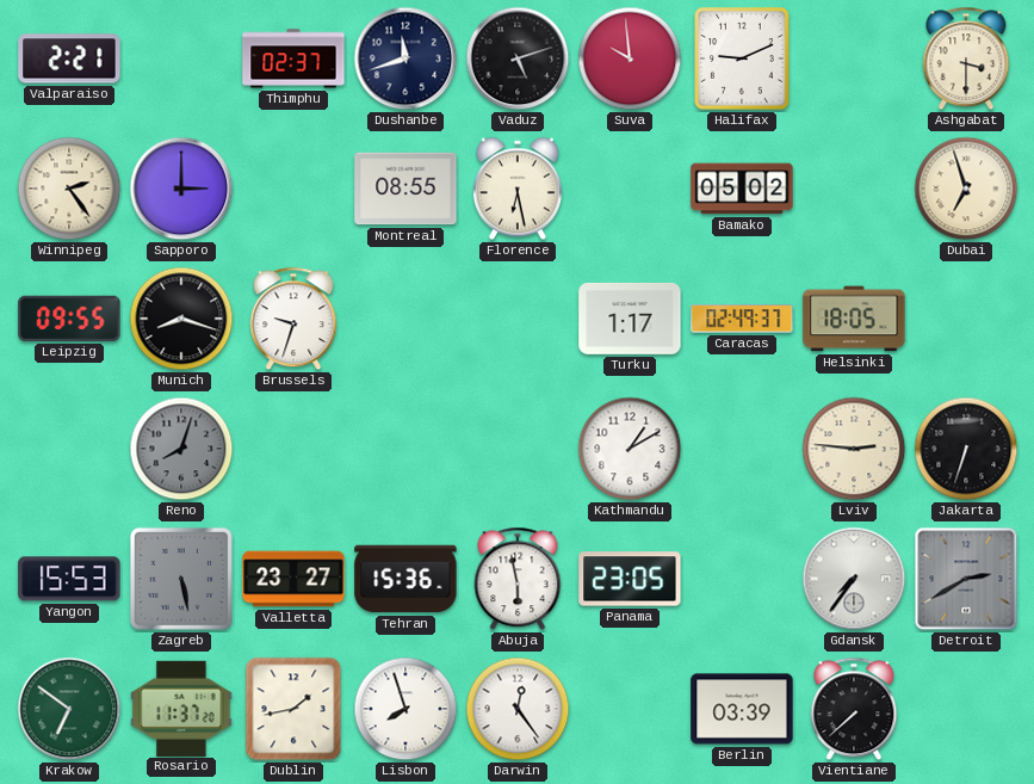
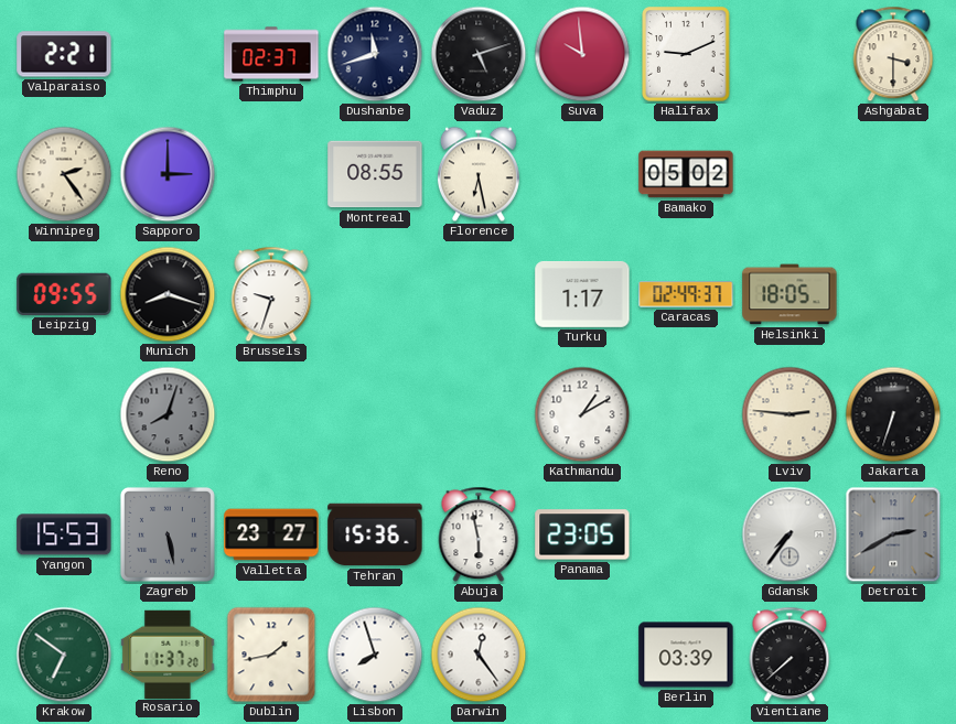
Dubai: 6:57 -> none
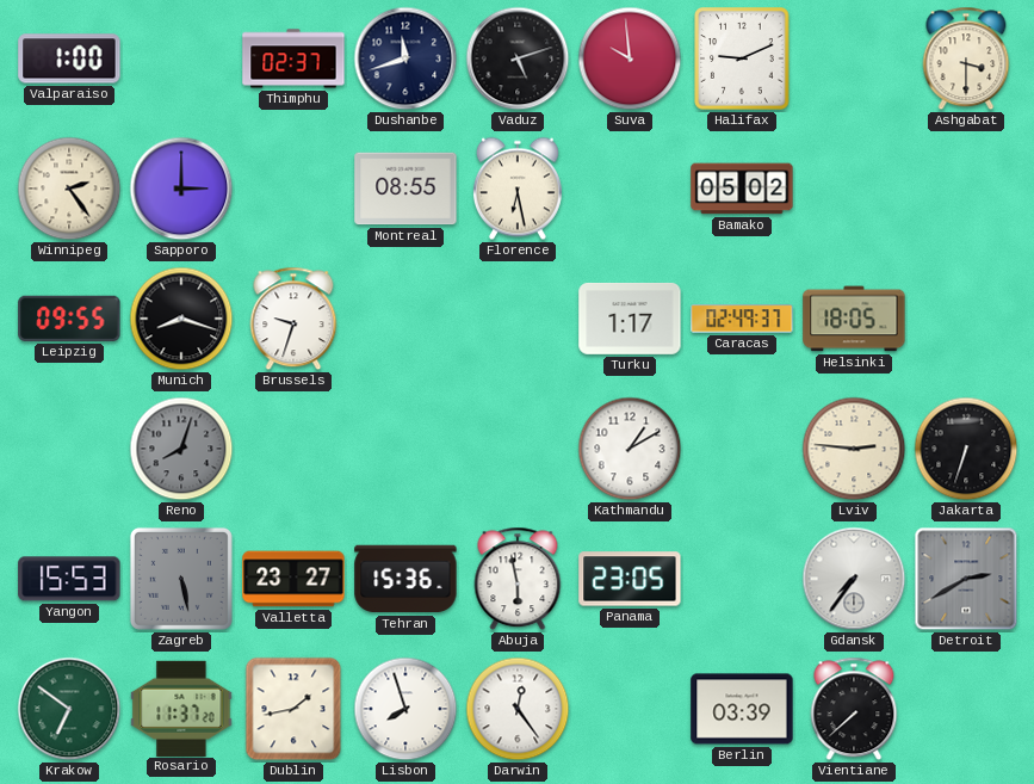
Valparaiso: 2:21 -> 1:00
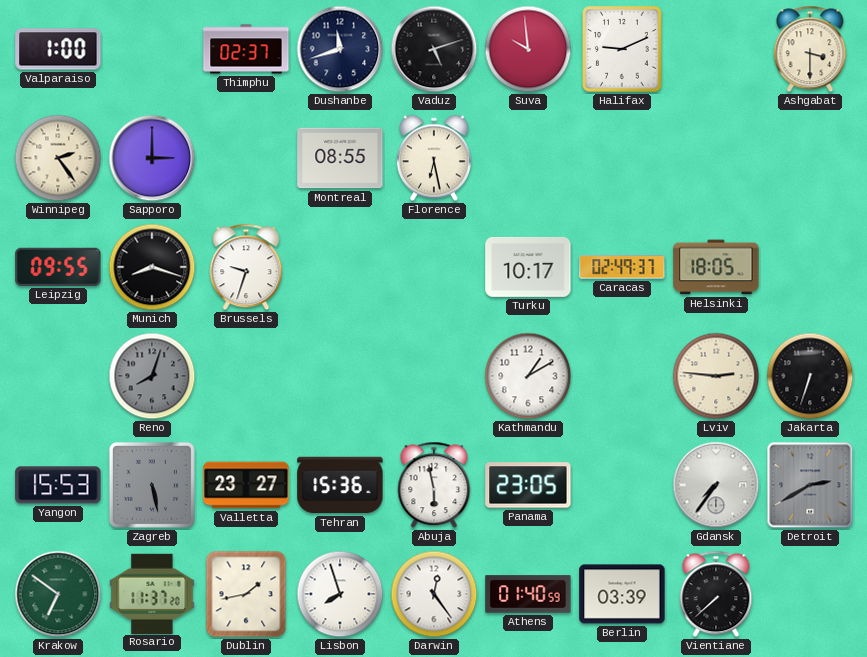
Bamako: 05:02 -> none
Turku: 1:17 -> 10:17
Athens: none -> 01:40
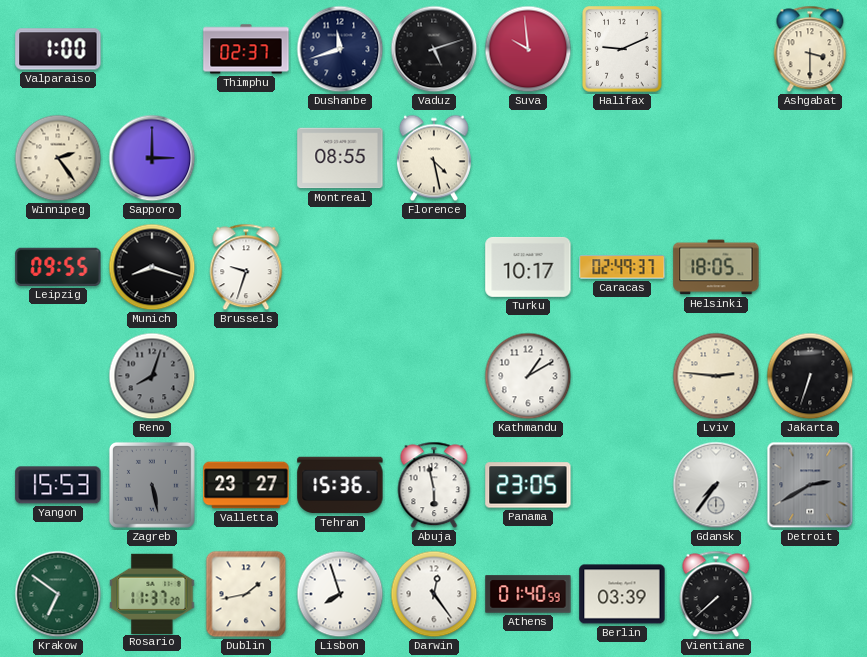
Florence: 6:28 -> 4:28
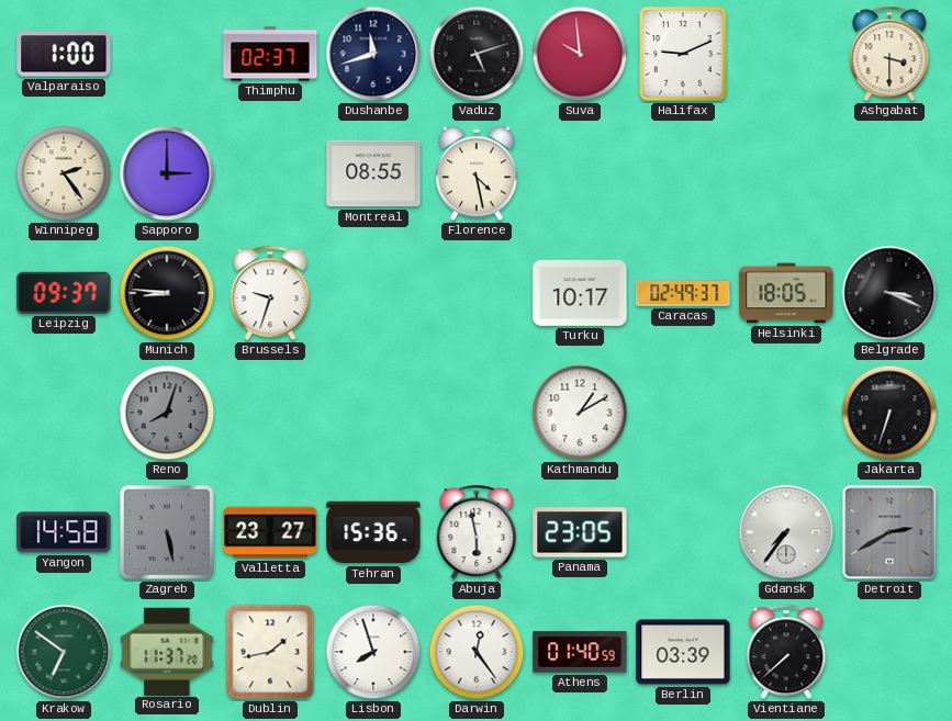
Leipzig: 09:55 -> 09:37
Munich: 8:18 -> 8:46
Belgrade: none -> 3:19
Lviv: 2:46 -> none
Yangon: 15:53 -> 14:58
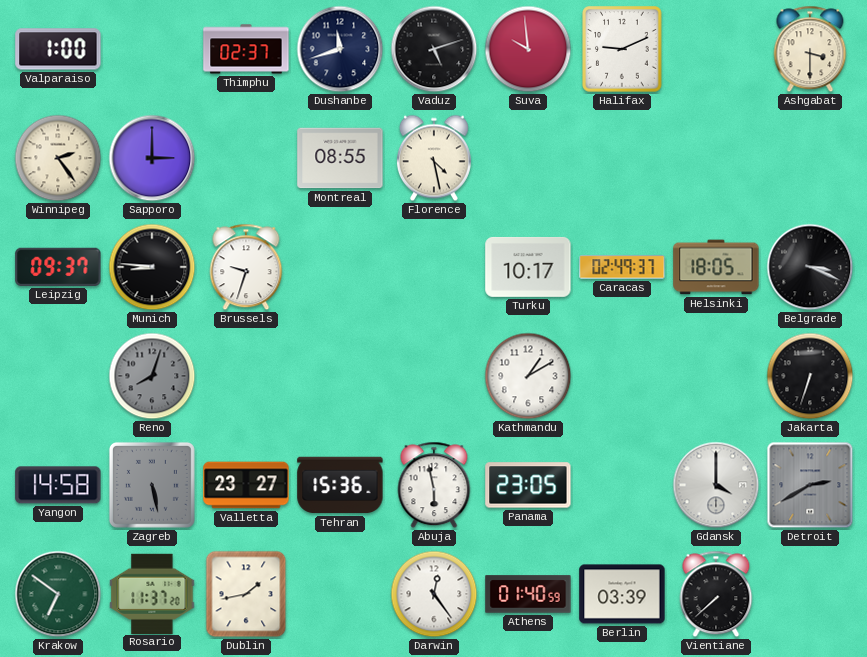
Gdansk: 7:36 -> 4:00
Lisbon: 7:57 -> none
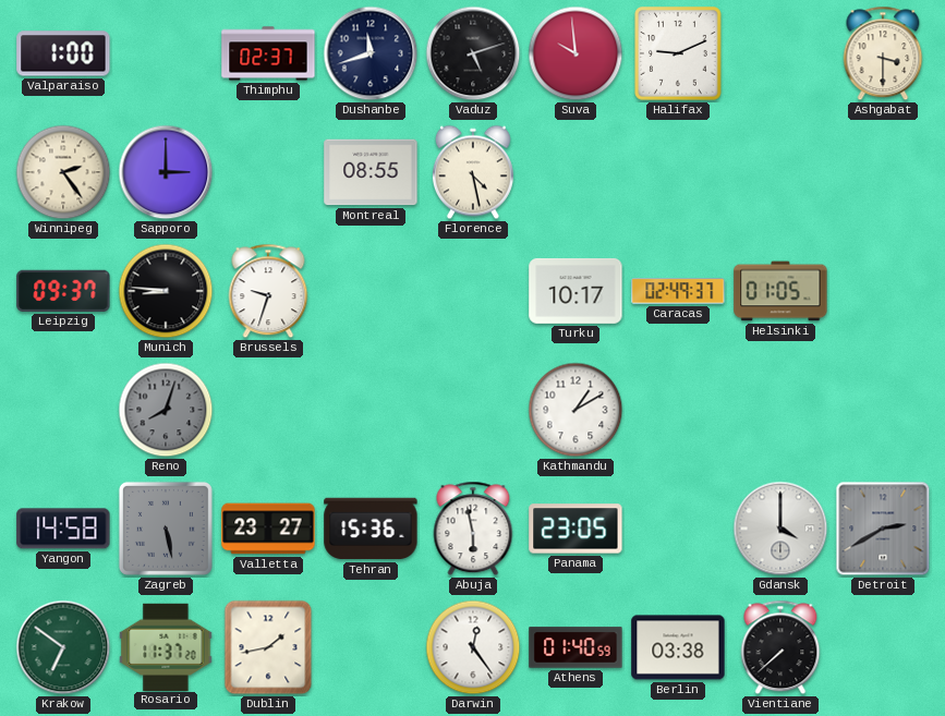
Helsinki: 18:05 -> 01:05
Belgrade: 3:19 -> none
Jakarta: 6:33 -> none
Berlin: 03:39 -> 03:38
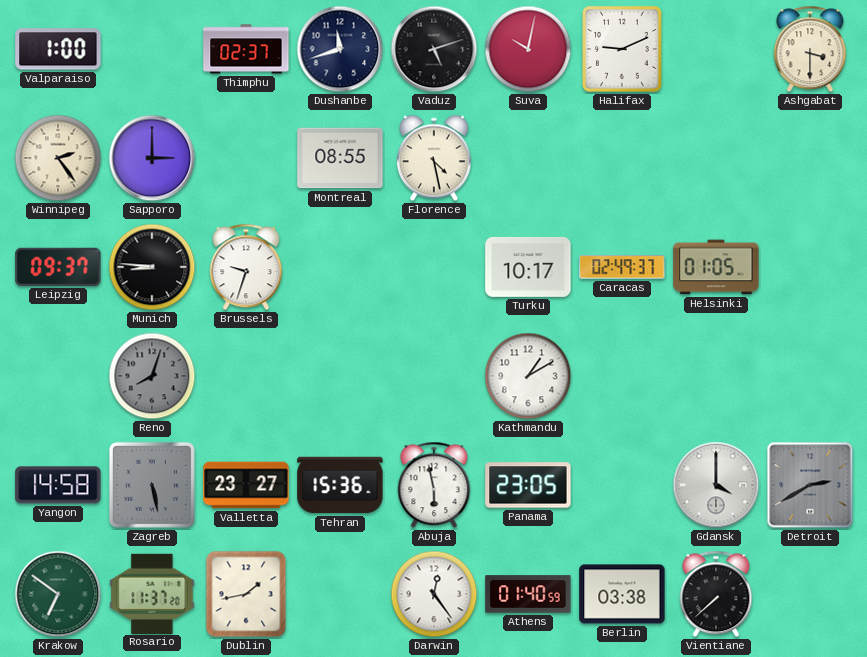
Suva: 9:59 -> 10:02
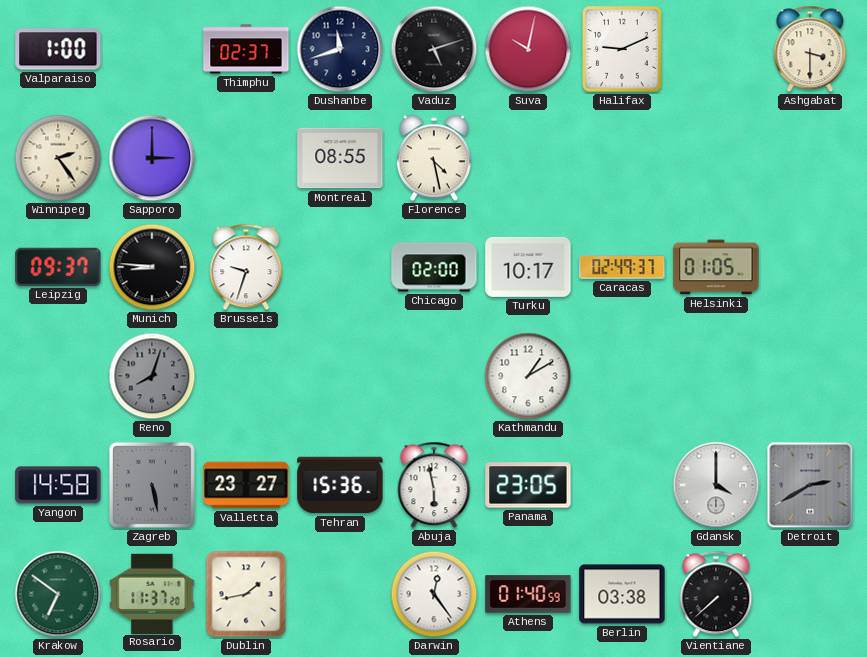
Chicago: none -> 02:00
